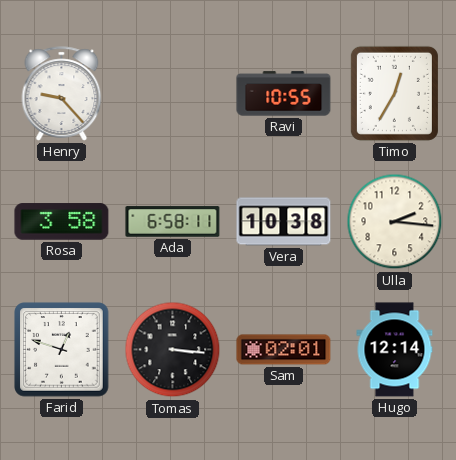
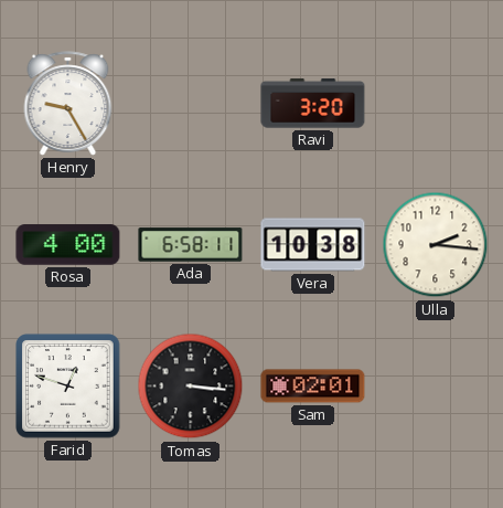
Henry: 9:23 -> 9:25
Ravi: 10:55 -> 3:20
Timo: 12:35 -> none
Rosa: 3:58 -> 4:00
Hugo: 12:14 -> none
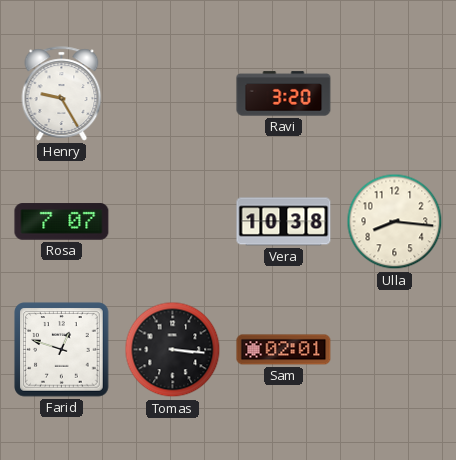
Rosa: 4:00 -> 7:07
Ada: 6:58 -> none
Ulla: 2:16 -> 8:16
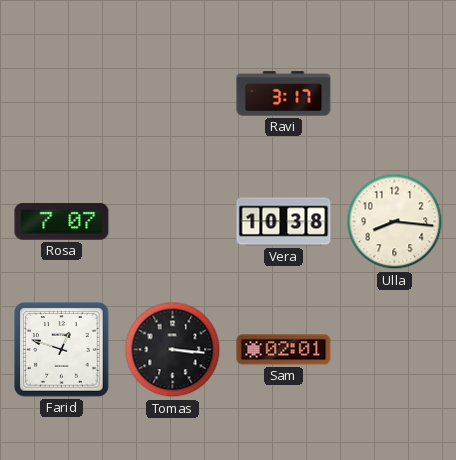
Henry: 9:25 -> none
Ravi: 3:20 -> 3:17
